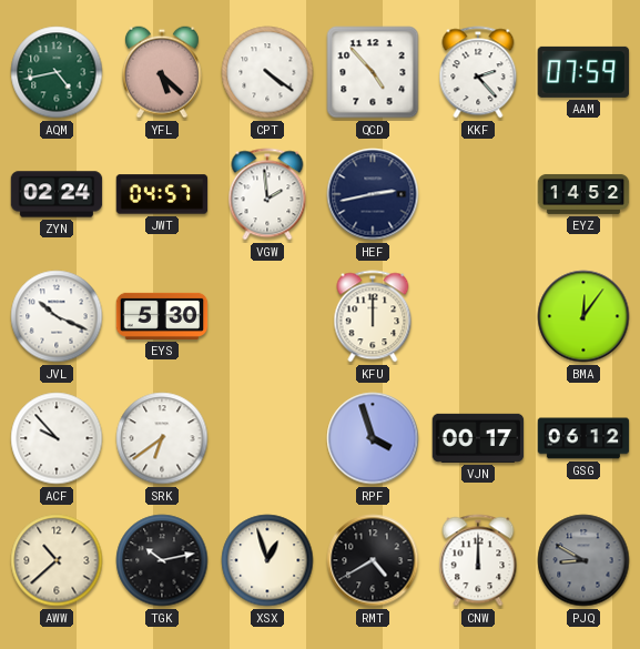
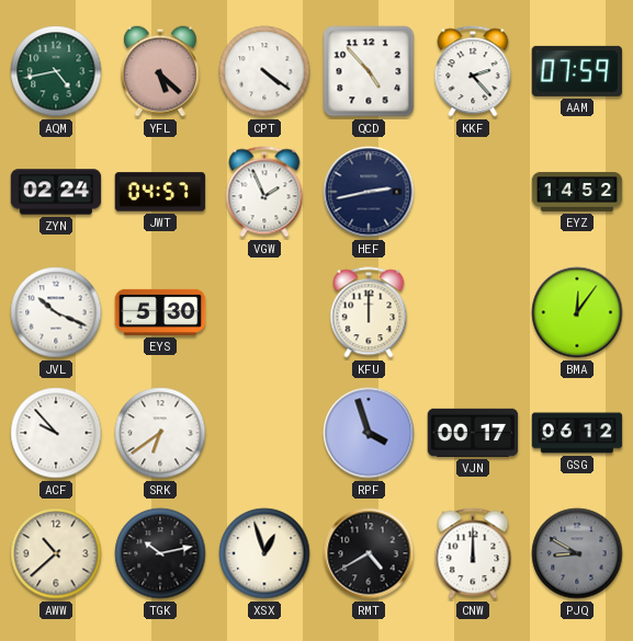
VGW: 1:59 -> 1:56
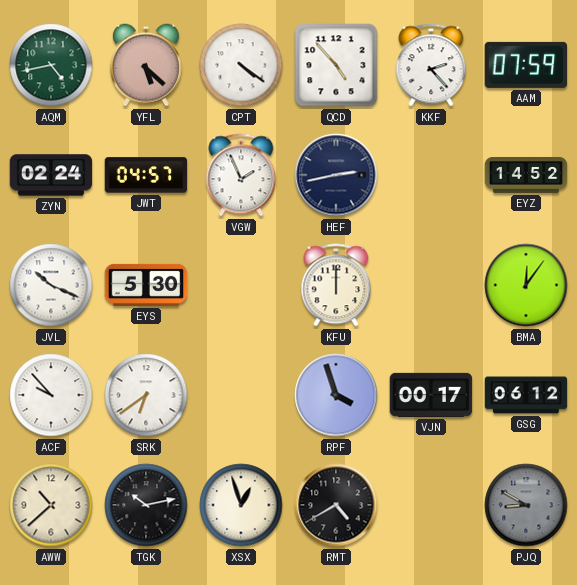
CNW: 12:00 -> none
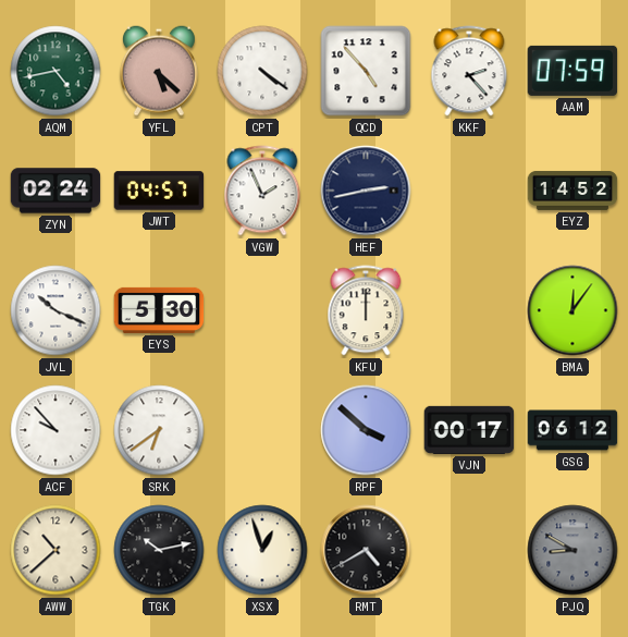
RPF: 3:57 -> 3:52
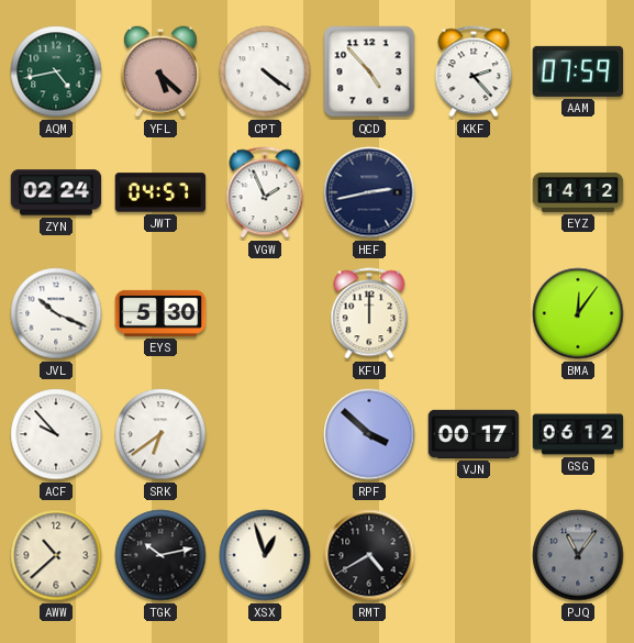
EYZ: 14:52 -> 14:12
PJQ: 8:50 -> 11:06
